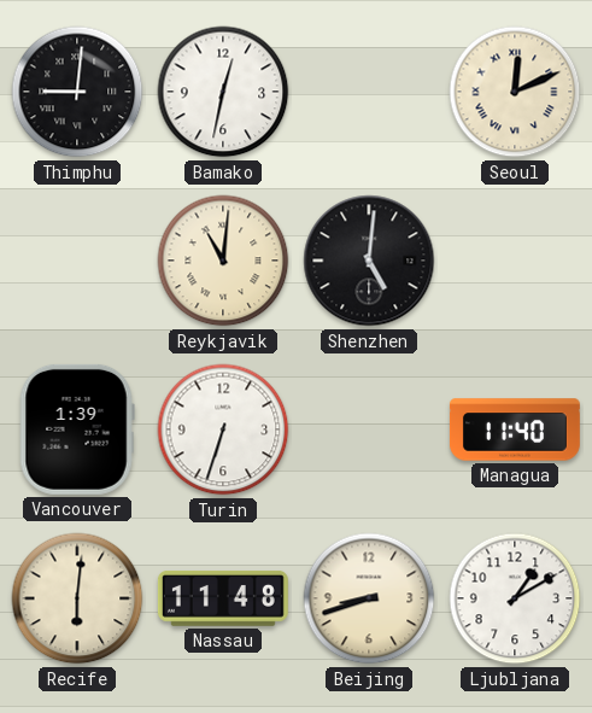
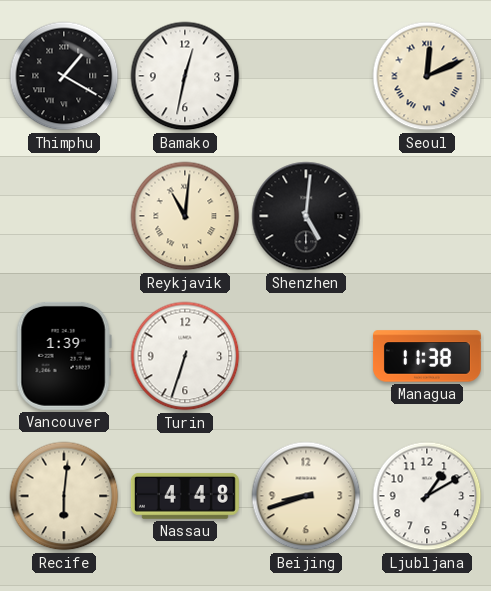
Thimphu: 9:01 -> 1:20
Managua: 11:40 -> 11:38
Nassau: 11:48 -> 4:48
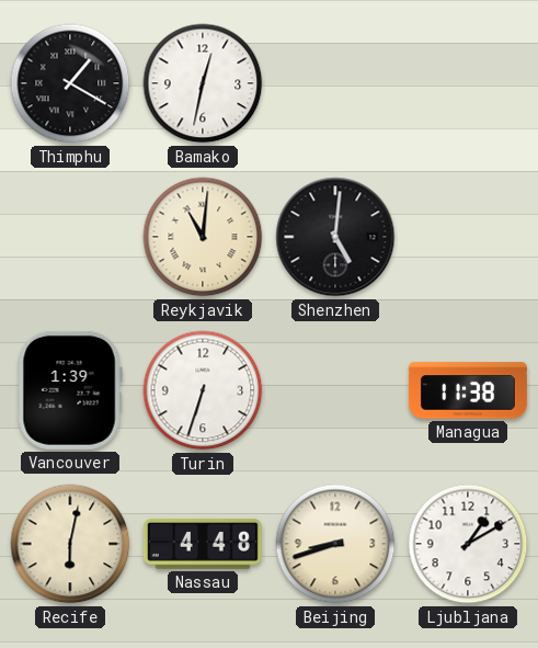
Seoul: 12:11 -> none
Recife: 6:01 -> 6:02
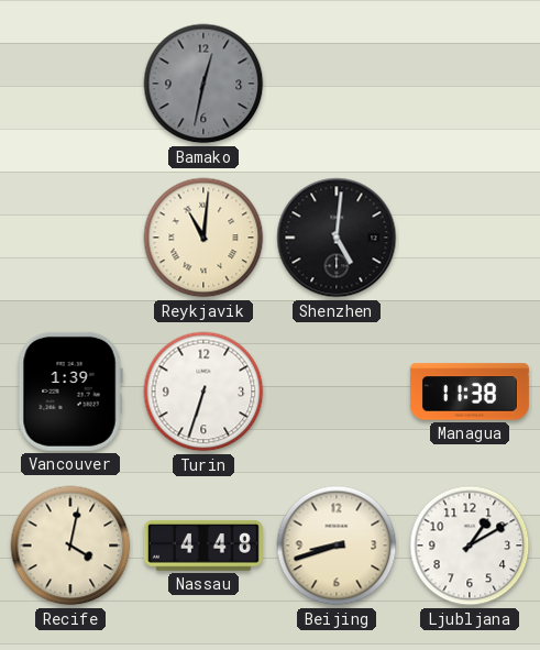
Thimphu: 1:20 -> none
Bamako dial: white -> grey
Recife: 6:02 -> 4:02
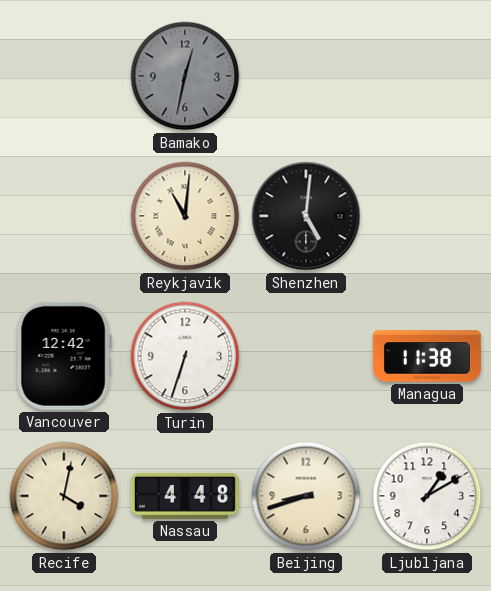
Vancouver: 1:39 -> 12:42
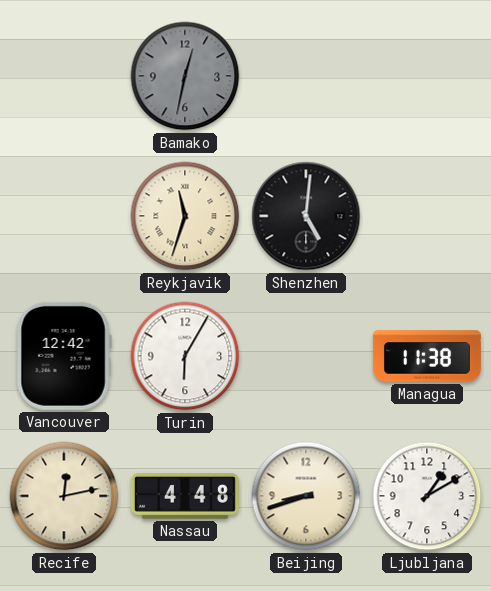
Reykjavik: 11:01 -> 11:33
Turin: 6:33 -> 6:05
Recife: 4:02 -> 12:13
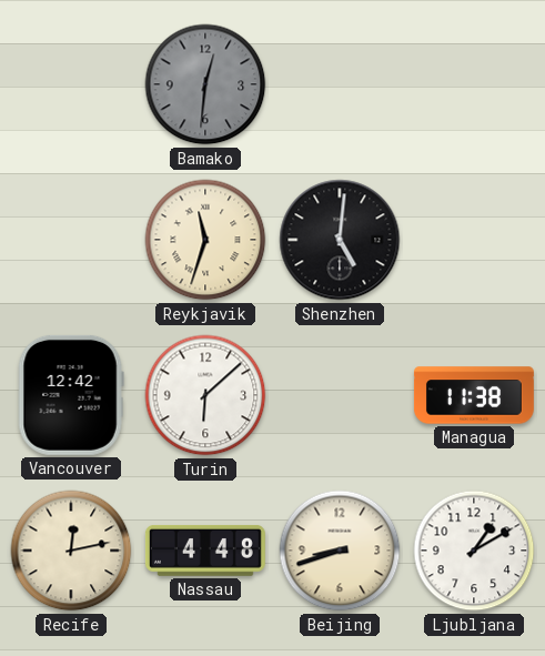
Bamako: 12:32 -> 12:31
Turin: 6:05 -> 6:08
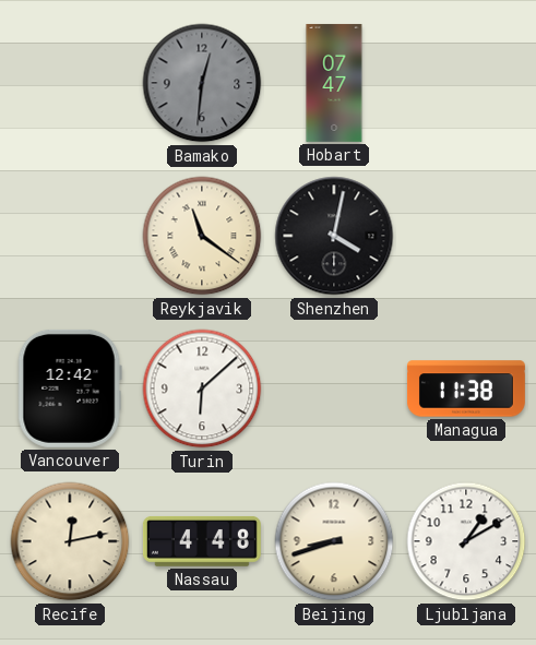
Hobart: none -> 07:47
Reykjavik: 11:33 -> 11:21
Shenzhen: 5:01 -> 4:02
